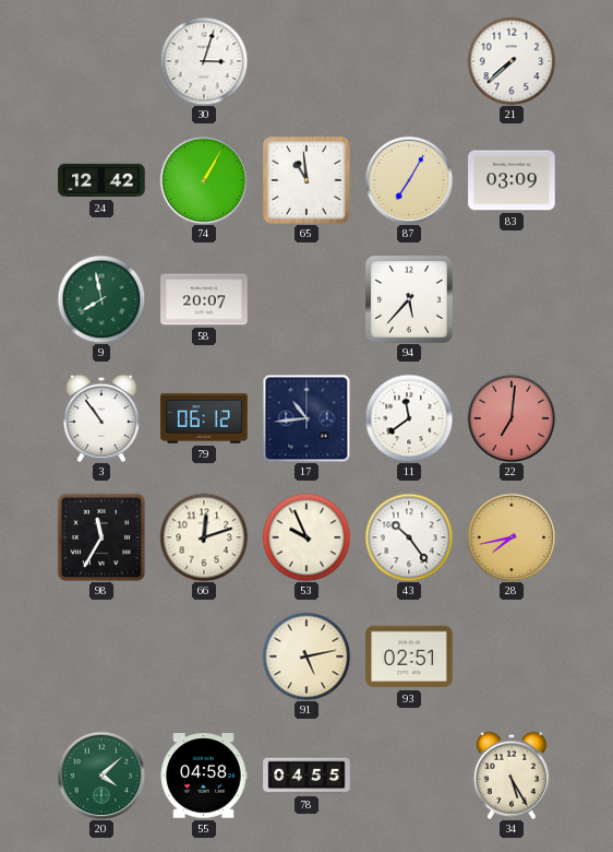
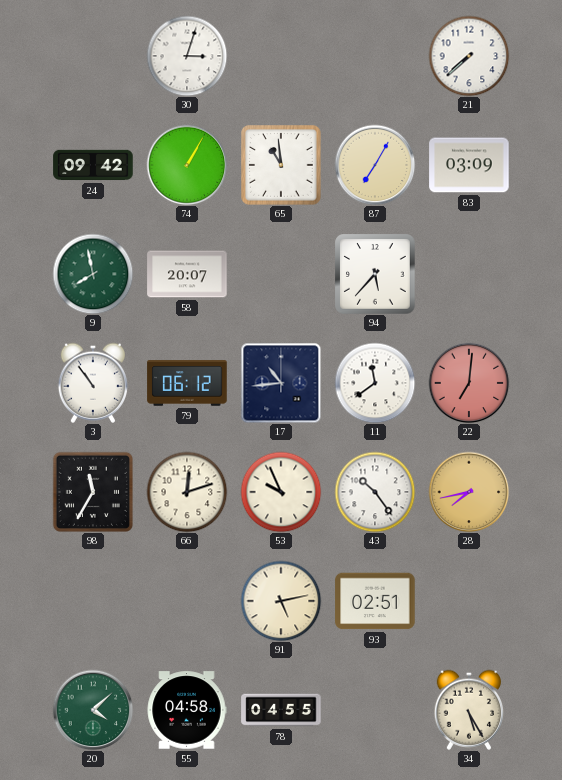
24: 12:42 -> 09:42
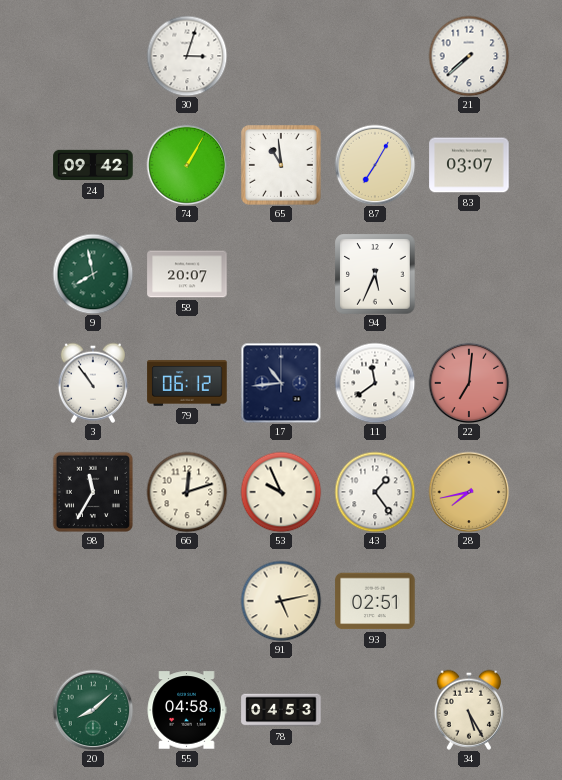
83: 03:09 -> 03:07
94: 5:37 -> 5:34
43: 10:24 -> 1:24
20: 4:08 -> 8:08
78: 04:55 -> 04:53
